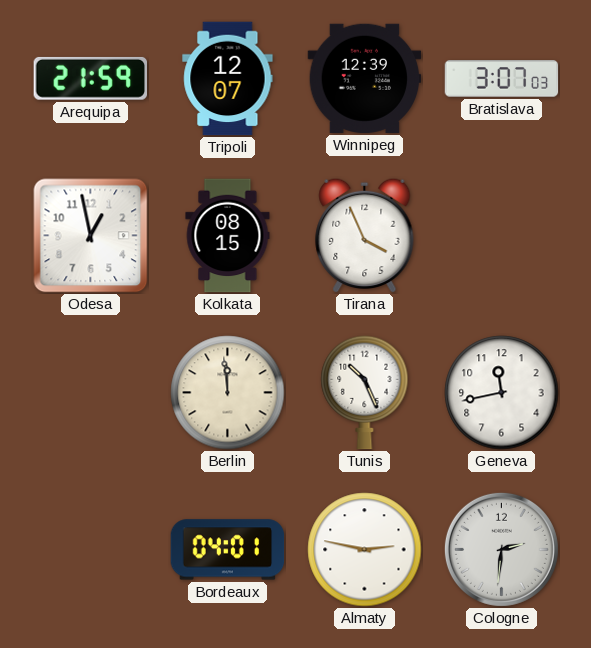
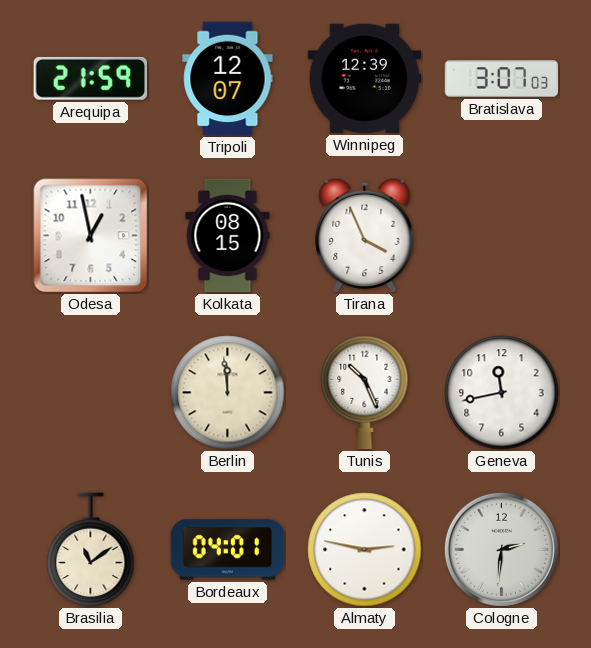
Brasilia: none -> 11:09
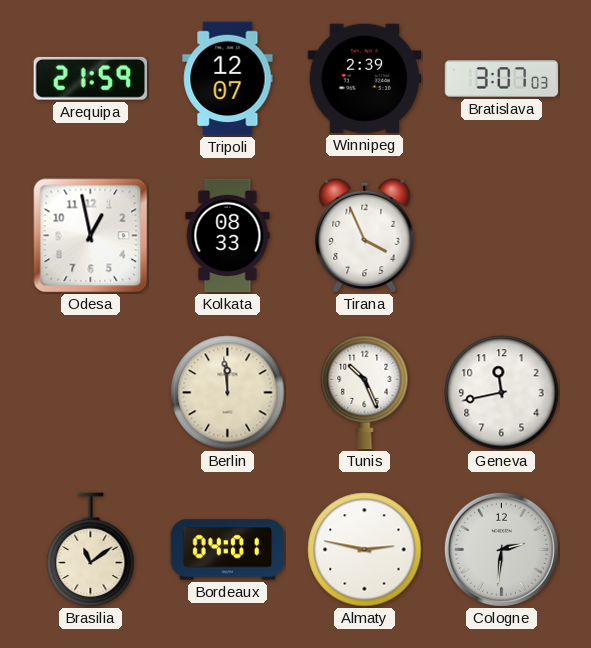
Winnipeg: 12:39 -> 2:39
Kolkata: 08:15 -> 08:33
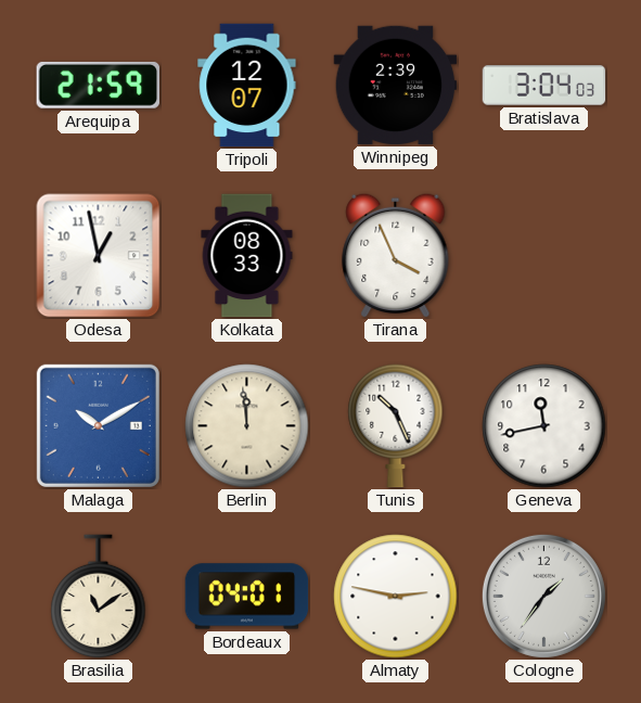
Bratislava: 3:07 -> 3:04
Malaga: none -> 10:10
Cologne: 2:31 -> 1:36
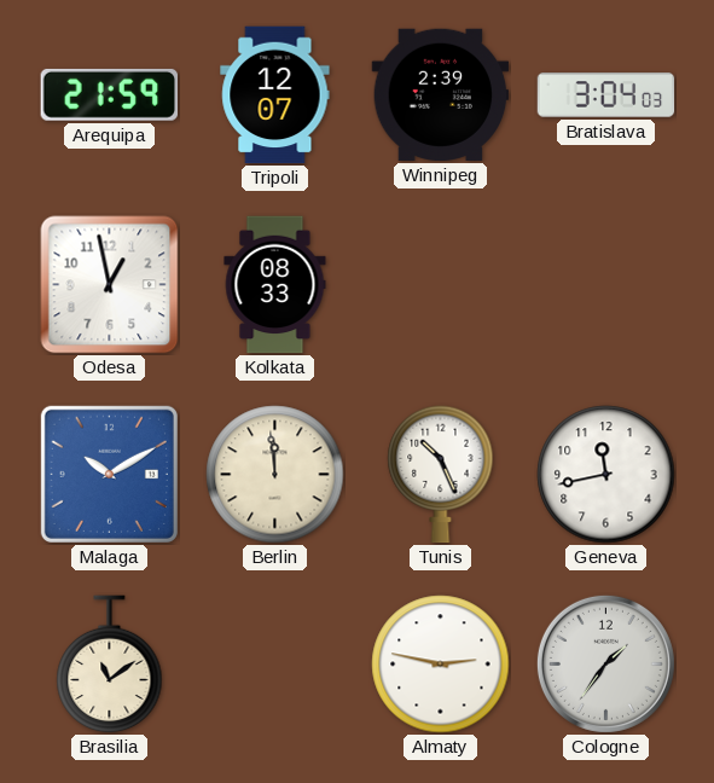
Tirana: 3:56 -> none
Bordeaux: 04:01 -> none
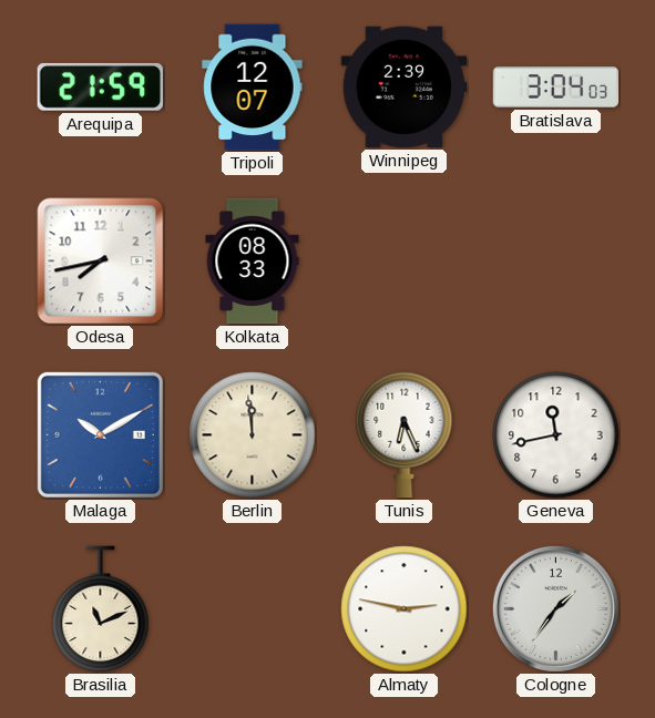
Odesa: 12:58 -> 7:43
Tunis: 10:26 -> 6:26
Brasilia: 11:09 -> 11:11
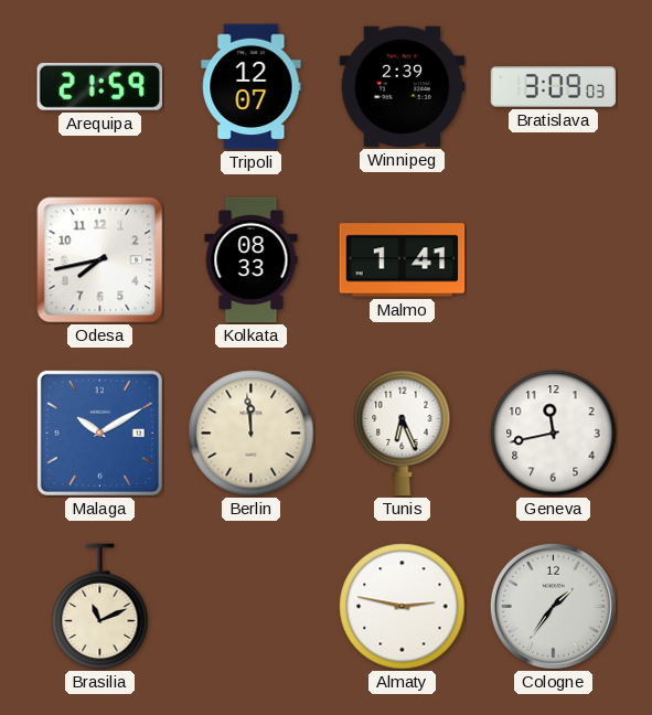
Bratislava: 3:04 -> 3:09
Malmo: none -> 1:41
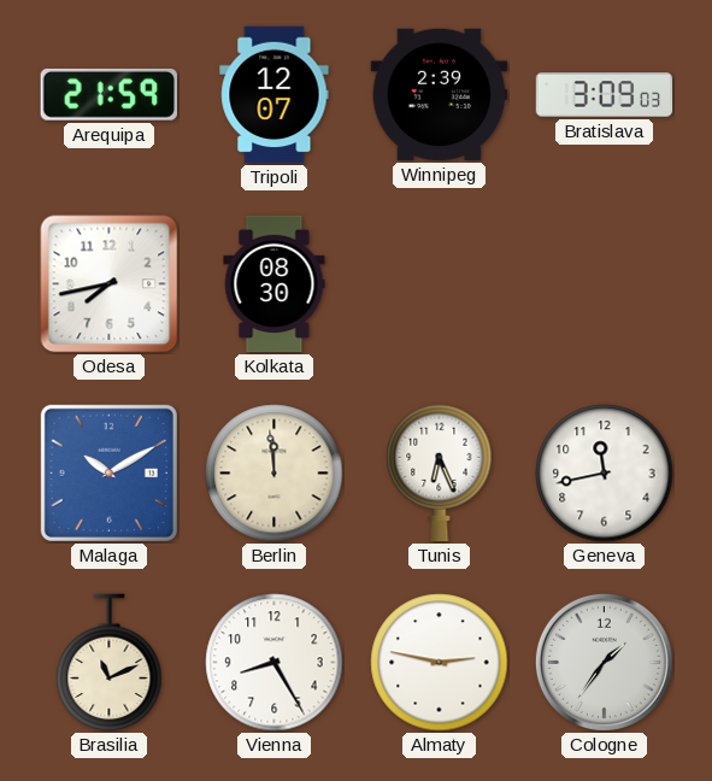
Kolkata: 08:33 -> 08:30
Malmo: 1:41 -> none
Vienna: none -> 8:25
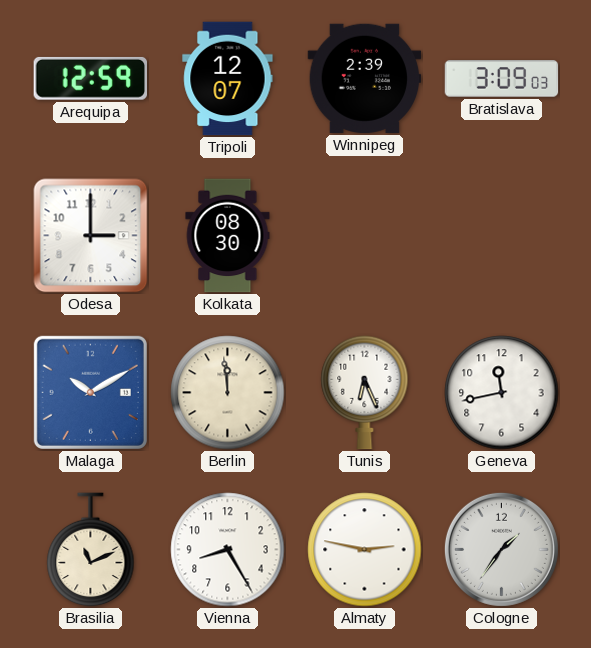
Arequipa: 21:59 -> 12:59
Odesa: 7:43 -> 3:00
